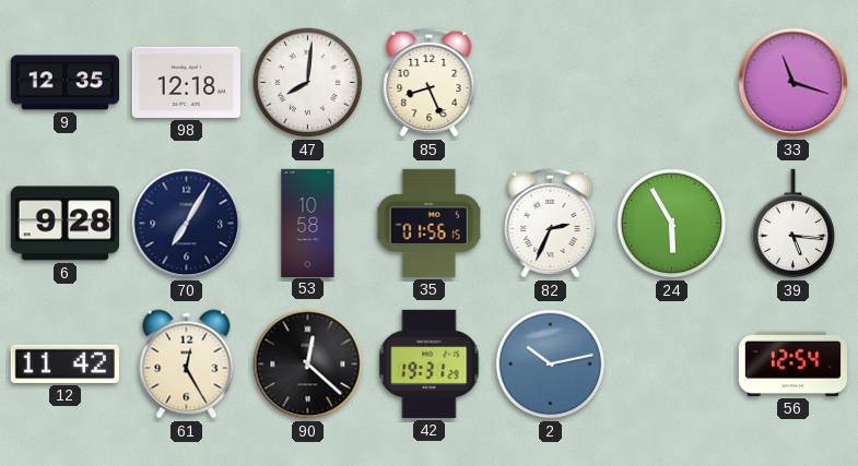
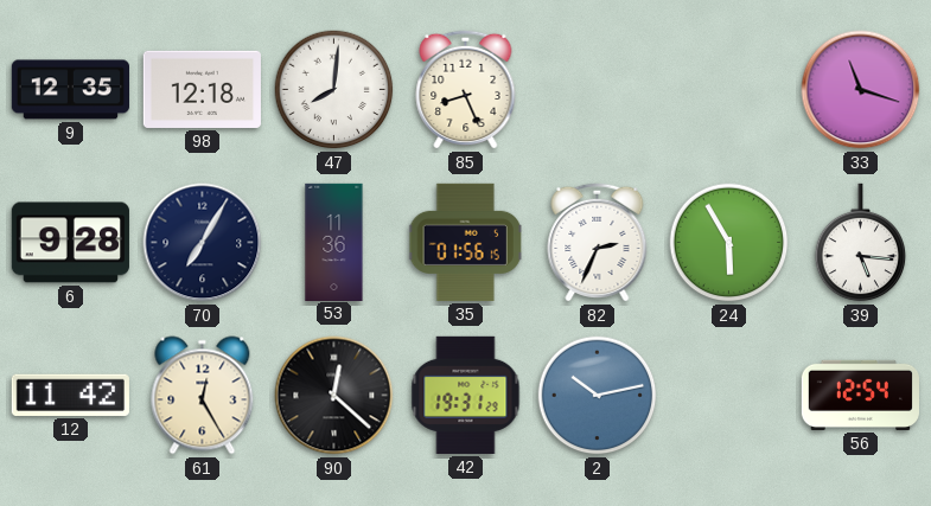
53: 10:58 -> 11:36
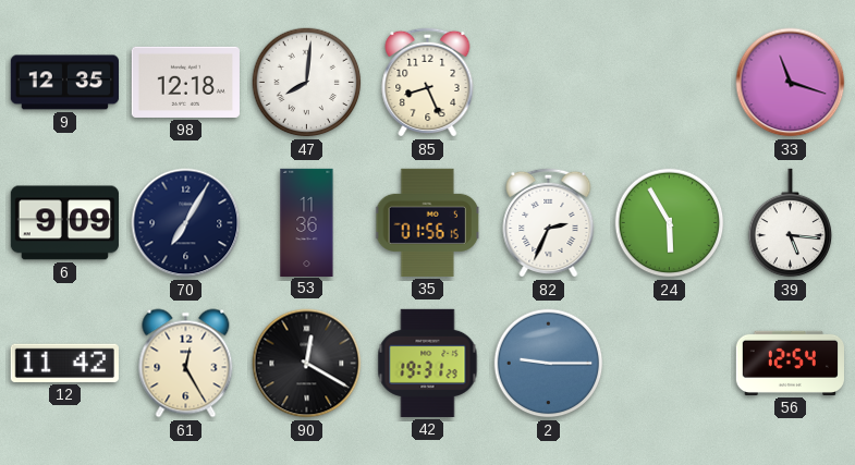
6: 9:28 -> 9:09
90: 12:22 -> 12:20
2: 10:13 -> 9:15
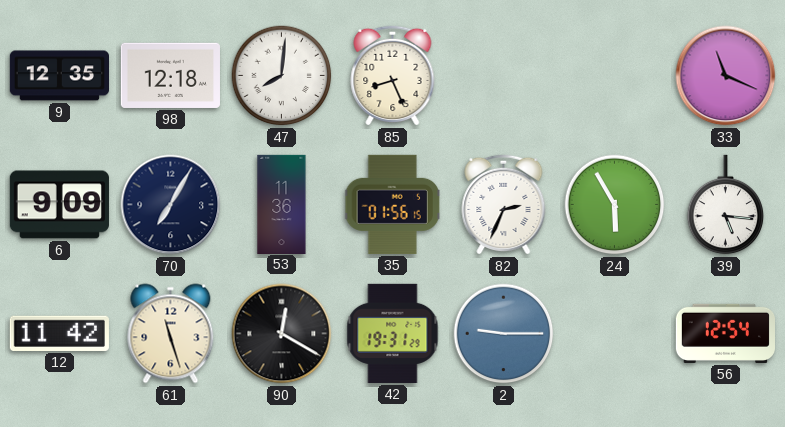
33: 11:18 -> 11:19
61: 12:25 -> 11:27
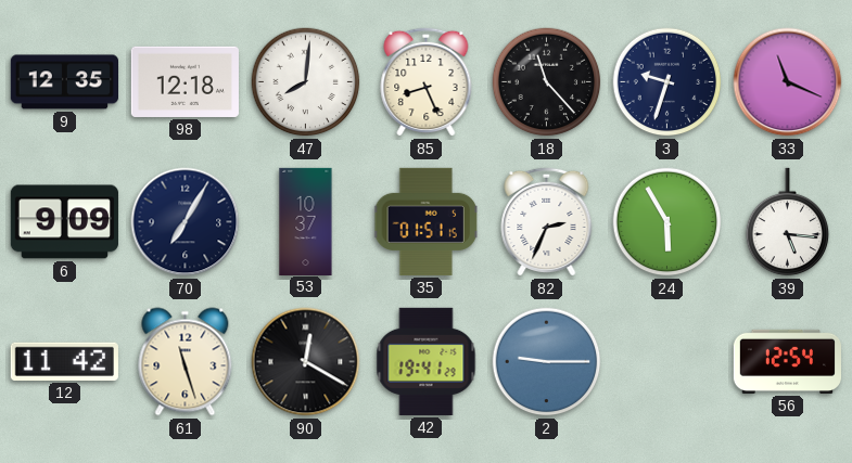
18: none -> 11:23
3: none -> 9:33
53: 11:36 -> 10:37
35: 01:56 -> 01:51
42: 19:31 -> 19:41
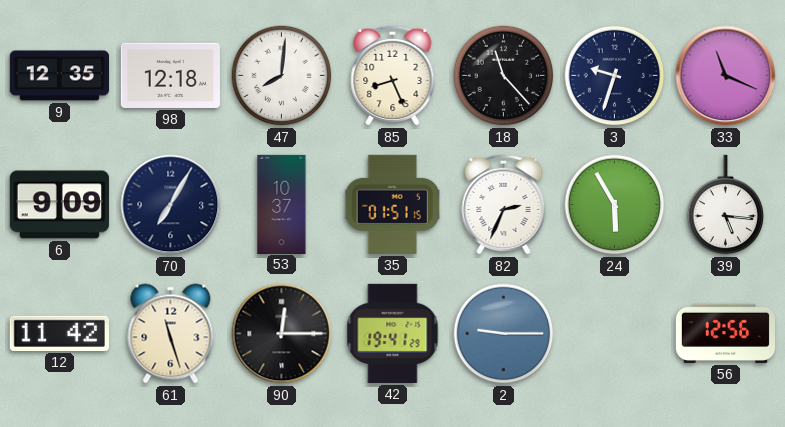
90: 12:20 -> 12:15
56: 12:54 -> 12:56
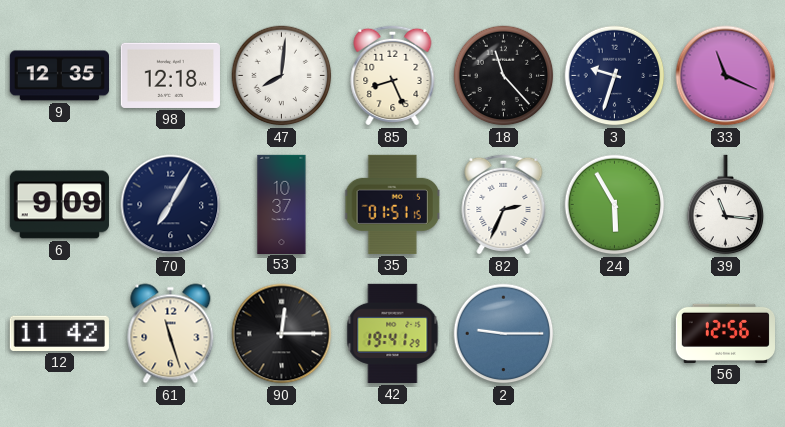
39: 5:16 -> 11:16
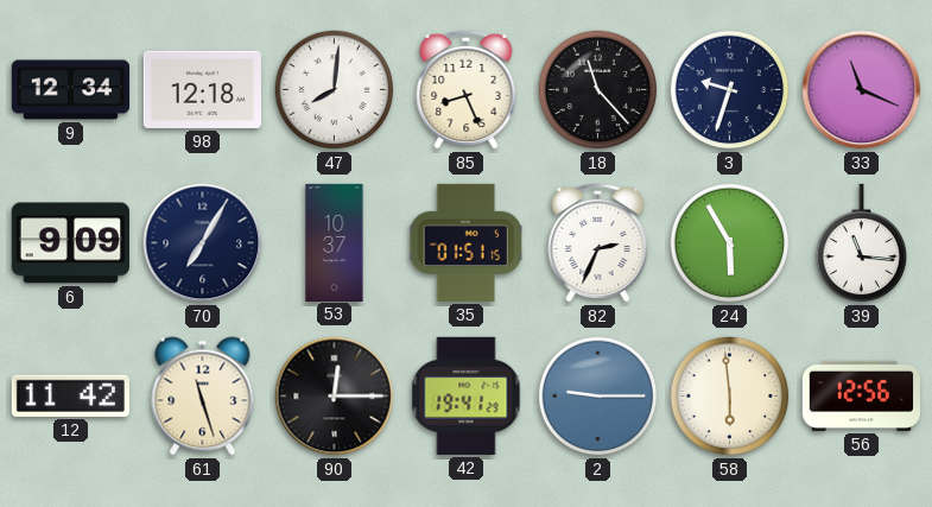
9: 12:35 -> 12:34
58: none -> 5:59
